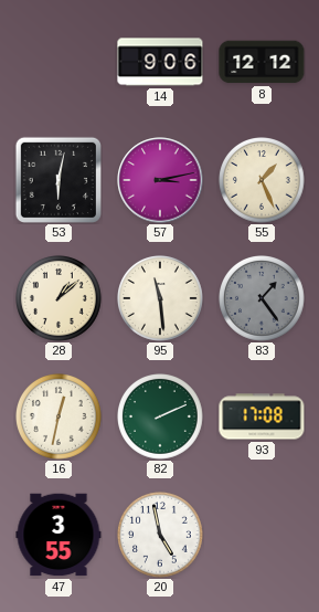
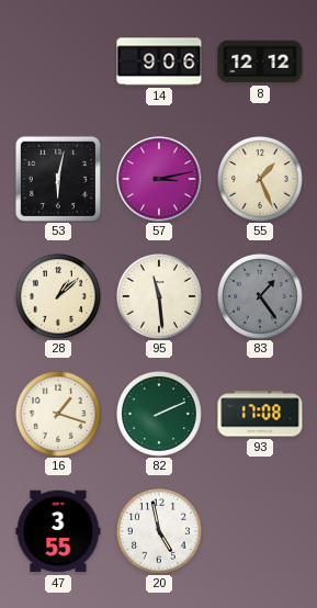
16: 12:32 -> 1:18
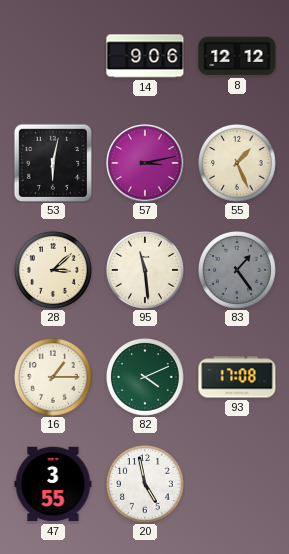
28: 1:08 -> 3:08
16: 1:18 -> 1:15
82: 2:11 -> 4:11
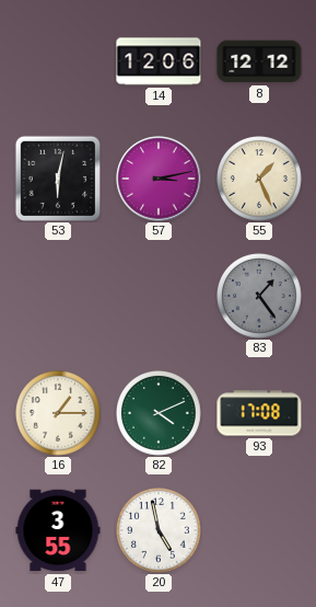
14: 9:06 -> 12:06
28: 3:08 -> none
95: 11:29 -> none
